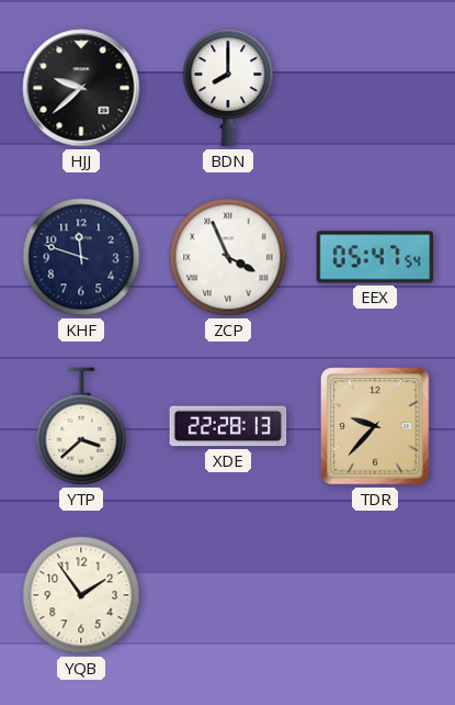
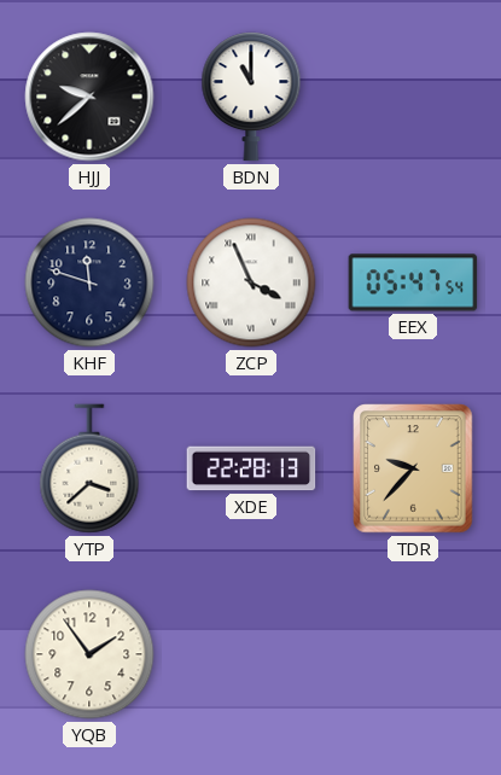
BDN: 8:00 -> 11:00
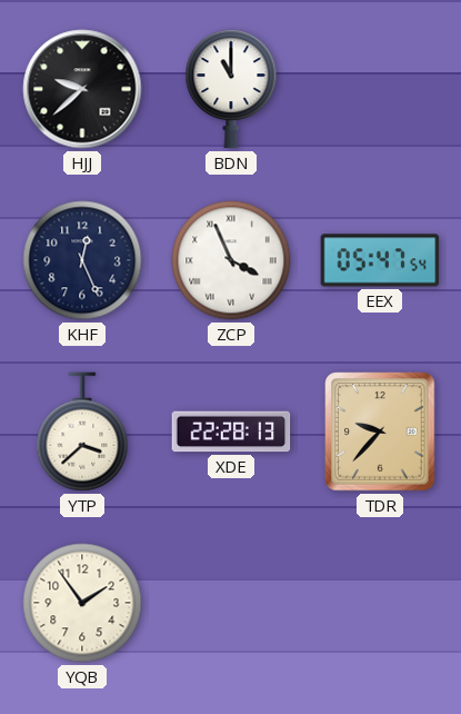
KHF: 11:48 -> 12:26
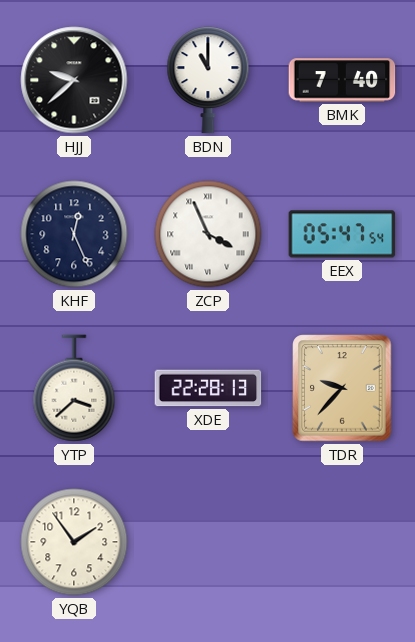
BMK: none -> 7:40
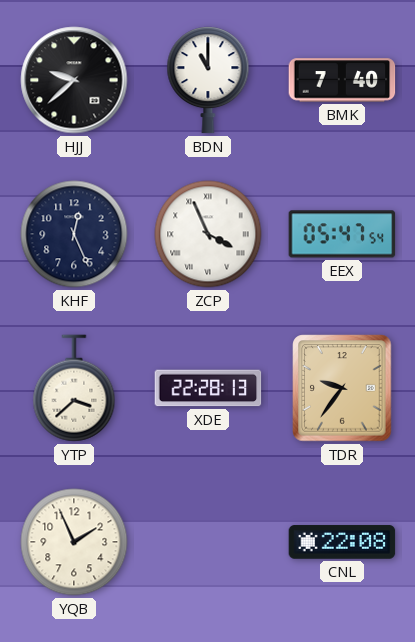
TDR: 9:37 -> 9:36
YQB: 1:54 -> 1:56
CNL: none -> 22:08
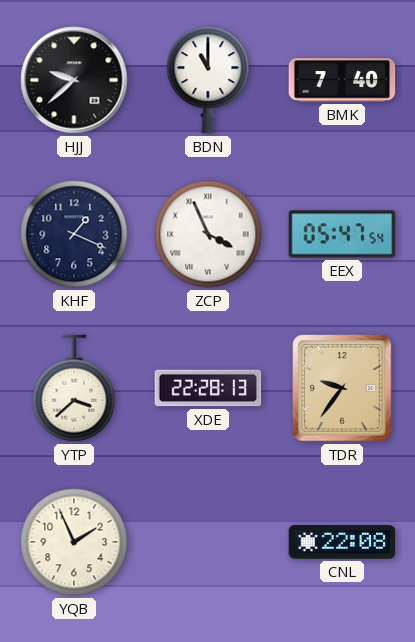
KHF: 12:26 -> 1:19
